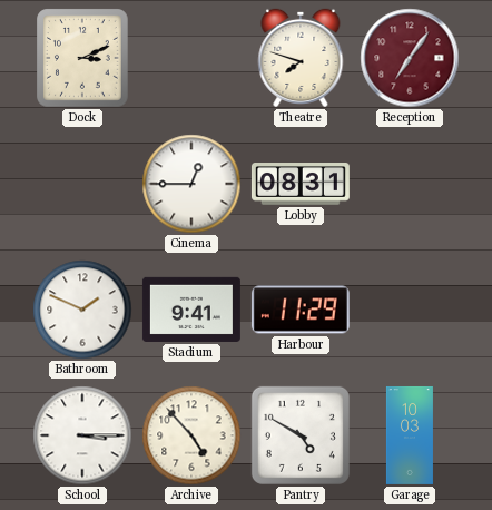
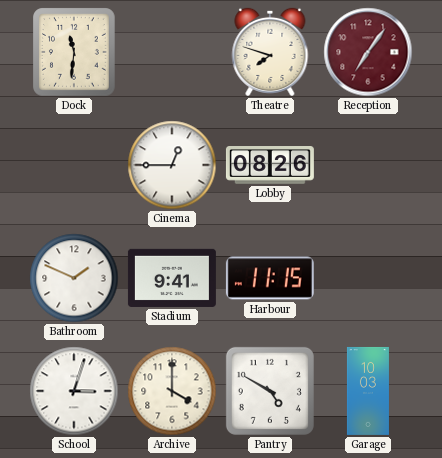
Dock: 3:11 -> 11:31
Lobby: 08:31 -> 08:26
Harbour: 11:29 -> 11:15
School: 3:15 -> 3:03
Archive: 4:53 -> 4:00
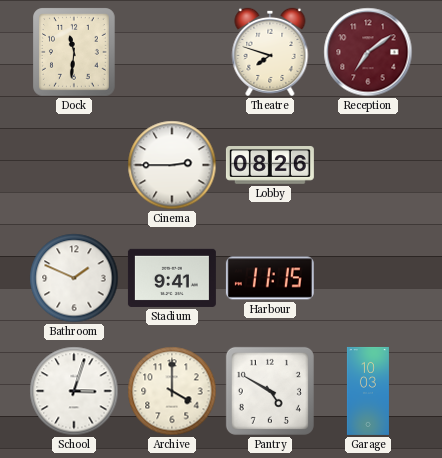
Reception: 7:06 -> 7:09
Cinema: 12:45 -> 2:45
